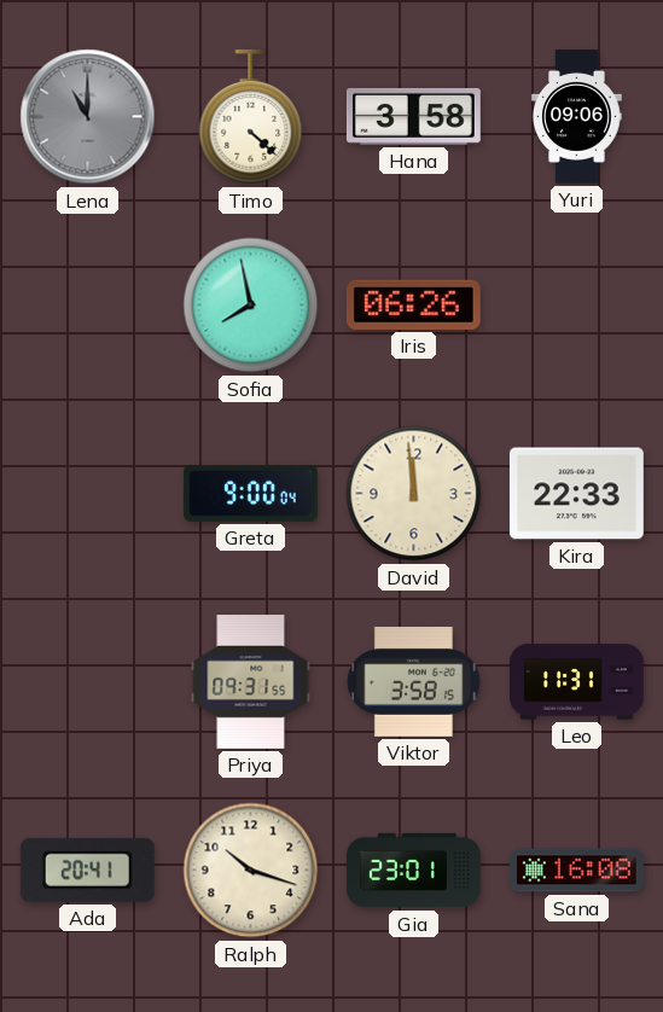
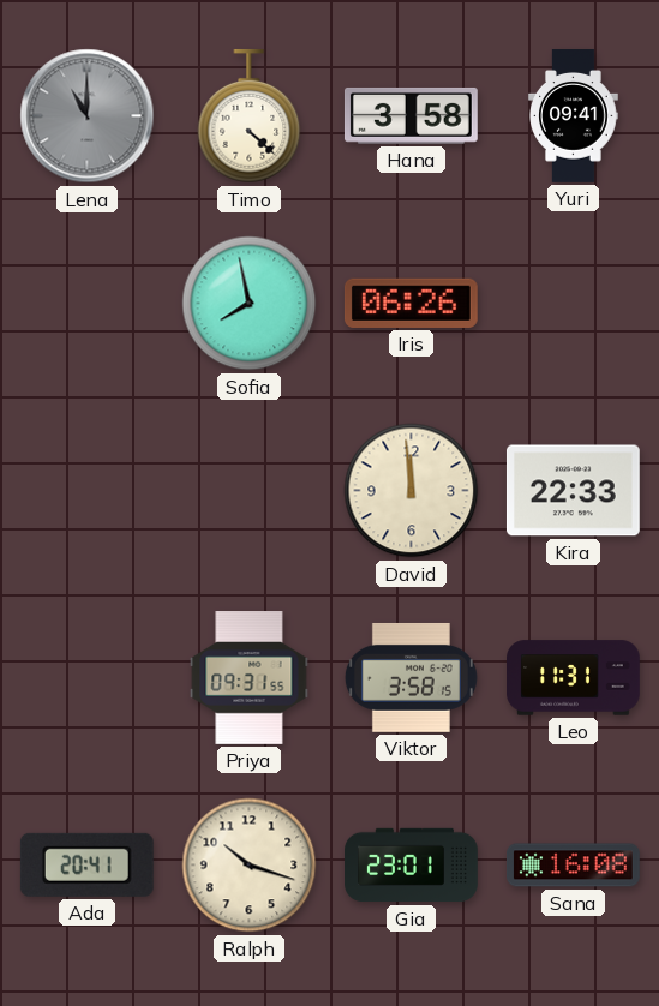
Yuri: 09:06 -> 09:41
Greta: 9:00 -> none
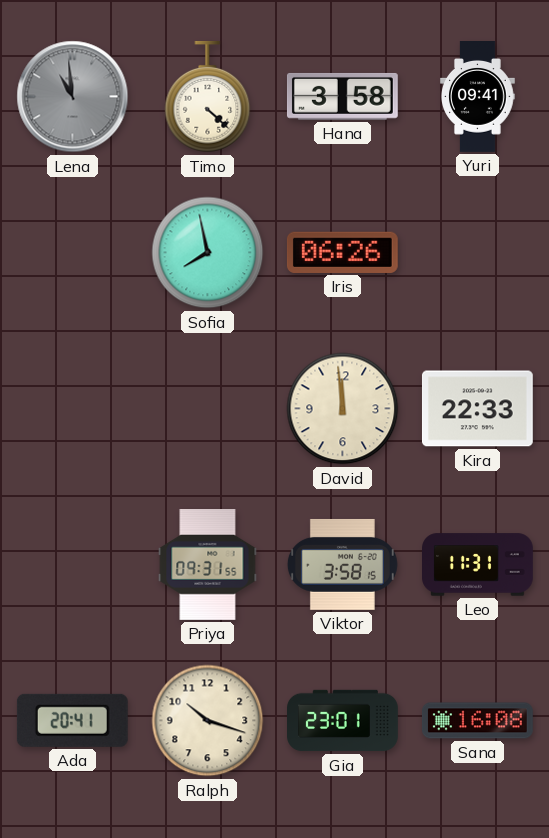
Lena: 11:00 -> 10:59
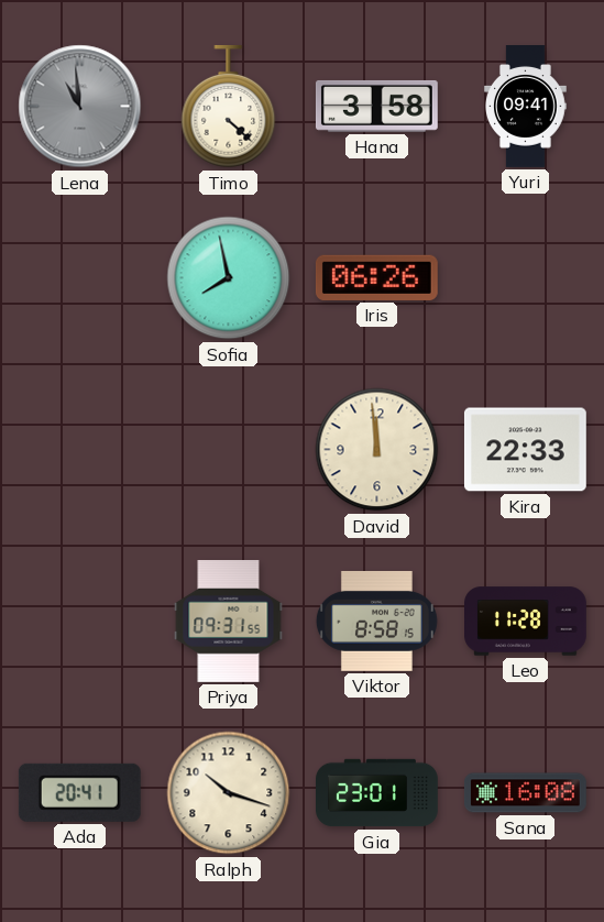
Viktor: 3:58 -> 8:58
Leo: 11:31 -> 11:28
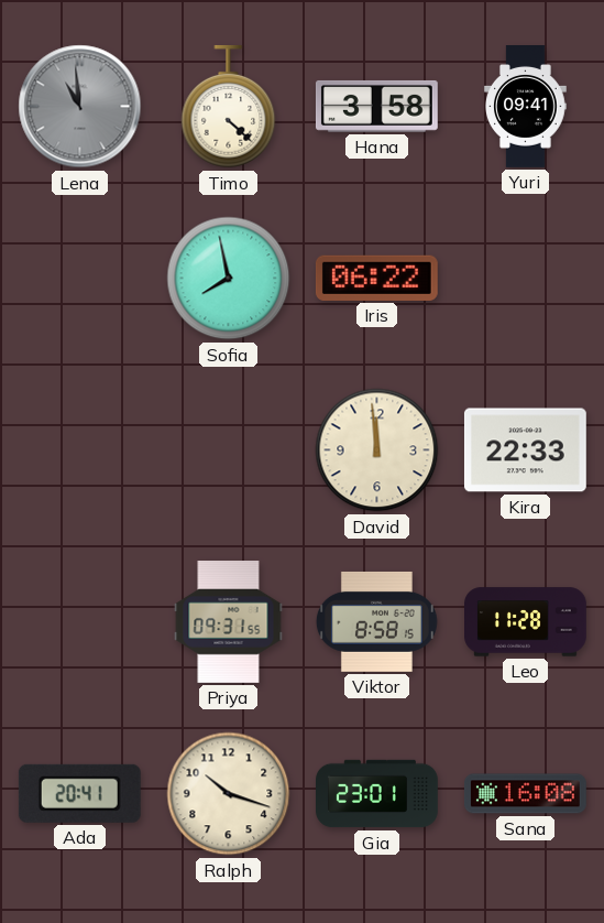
Iris: 06:26 -> 06:22
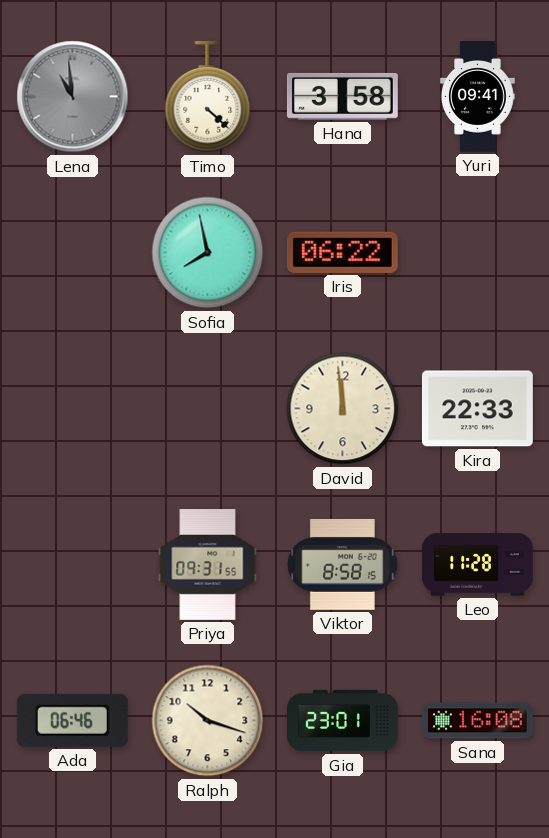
Ada: 20:41 -> 06:46
